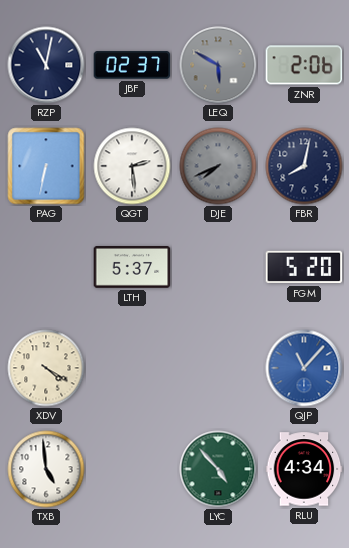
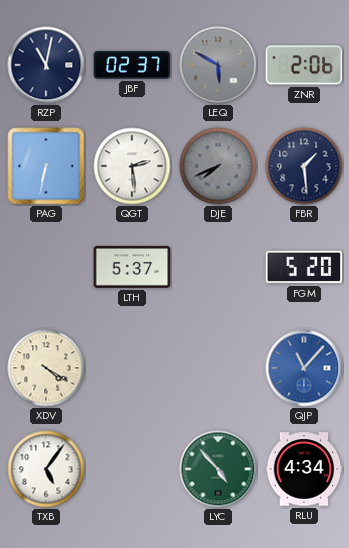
FBR: 8:02 -> 1:29
TXB: 4:59 -> 5:06
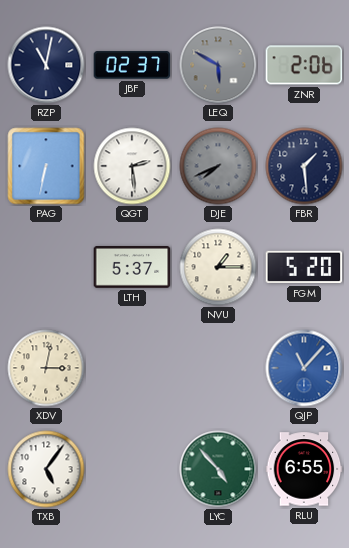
NVU: none -> 1:15
XDV: 4:20 -> 3:02
RLU: 4:34 -> 6:55
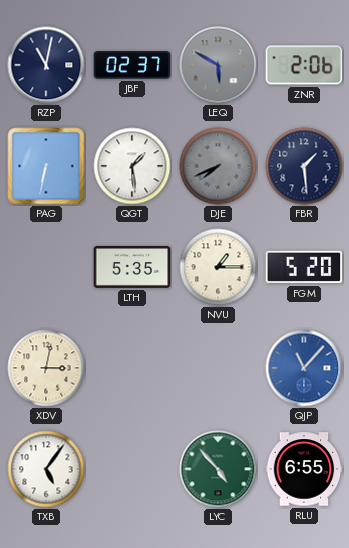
QGT: 2:29 -> 1:29
LTH: 5:37 -> 5:35
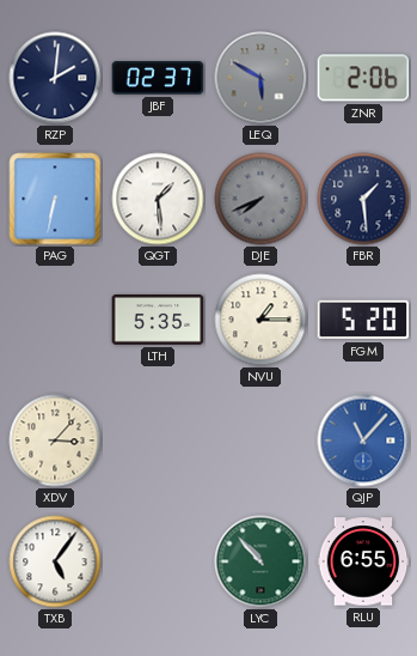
RZP: 11:02 -> 2:01
XDV: 3:02 -> 3:07
LYC: 4:53 -> 10:53
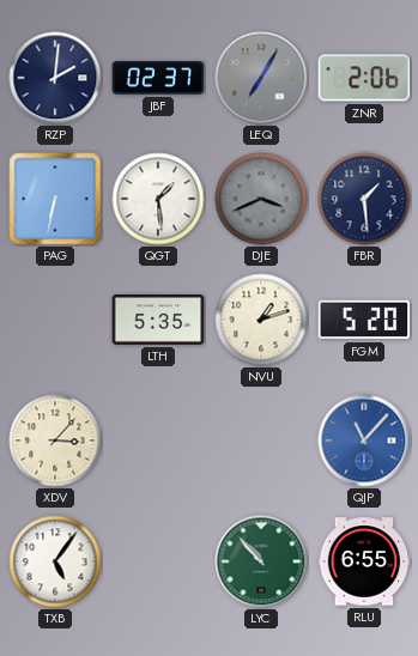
LEQ: 5:50 -> 7:05
DJE: 7:41 -> 3:41
NVU: 1:15 -> 1:12
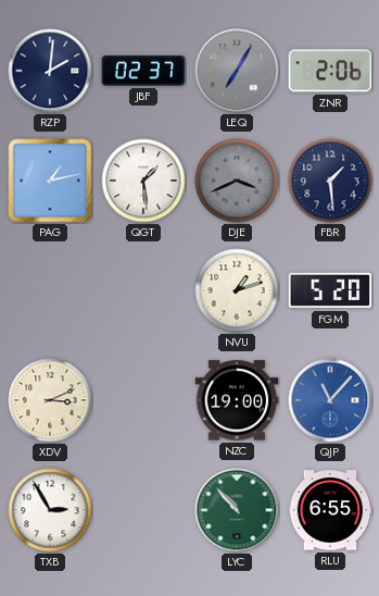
PAG: 6:32 -> 1:13
LTH: 5:35 -> none
XDV: 3:07 -> 3:11
NZC: none -> 19:00
TXB: 5:06 -> 2:55
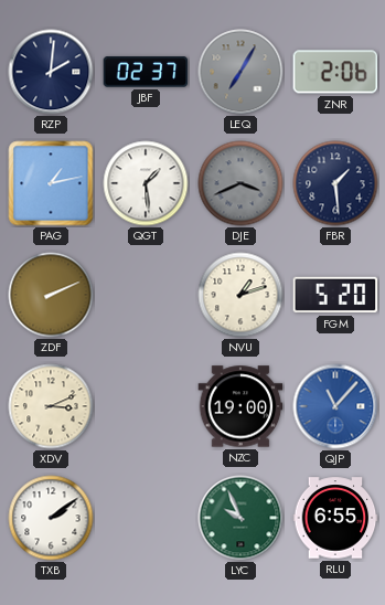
ZDF: none -> 2:11
TXB: 2:55 -> 2:09
LYC: 10:53 -> 9:56
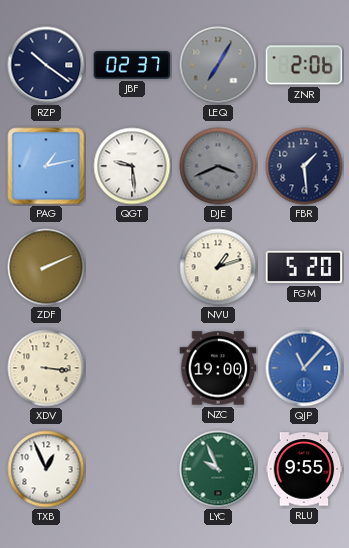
RZP: 2:01 -> 10:21
QGT: 1:29 -> 9:29
XDV: 3:11 -> 3:16
TXB: 2:09 -> 12:56
RLU: 6:55 -> 9:55
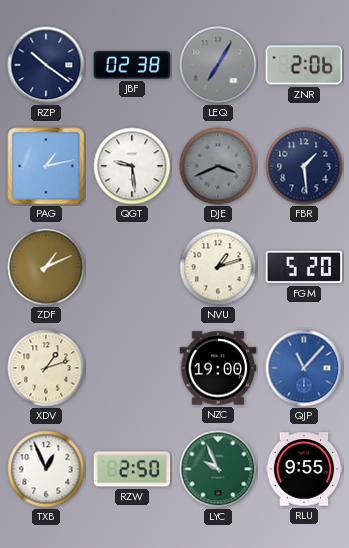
JBF: 02:37 -> 02:38
ZDF: 2:11 -> 1:11
XDV: 3:16 -> 1:12
RZW: none -> 2:50
